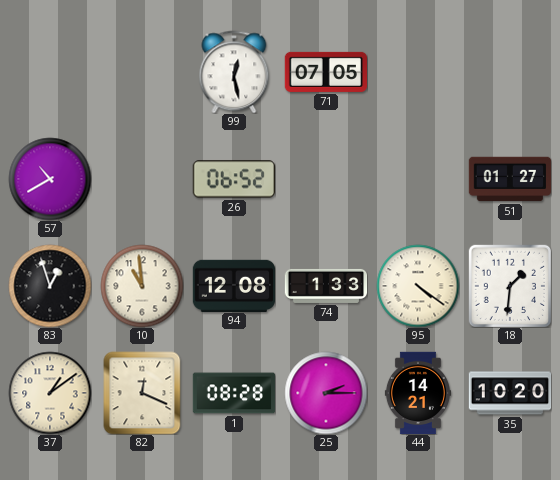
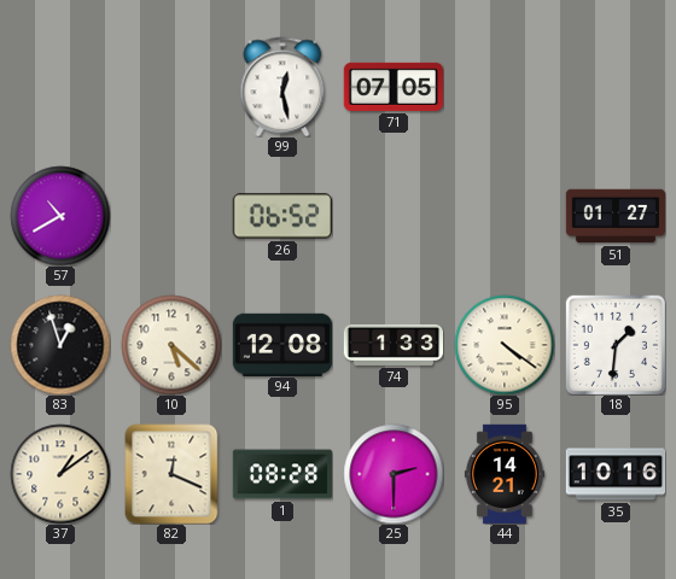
10: 10:59 -> 5:22
25: 2:15 -> 2:30
35: 10:20 -> 10:16
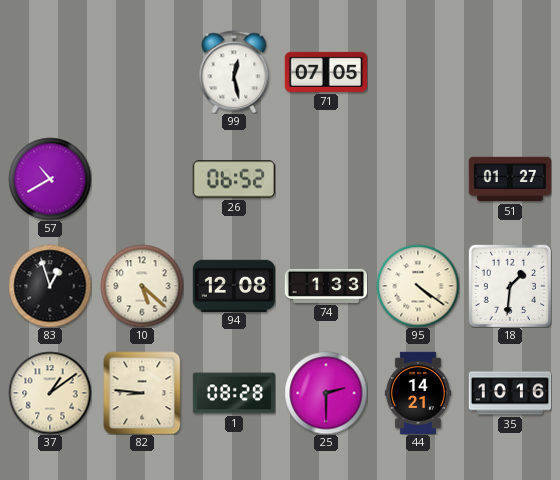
82: 12:19 -> 8:46
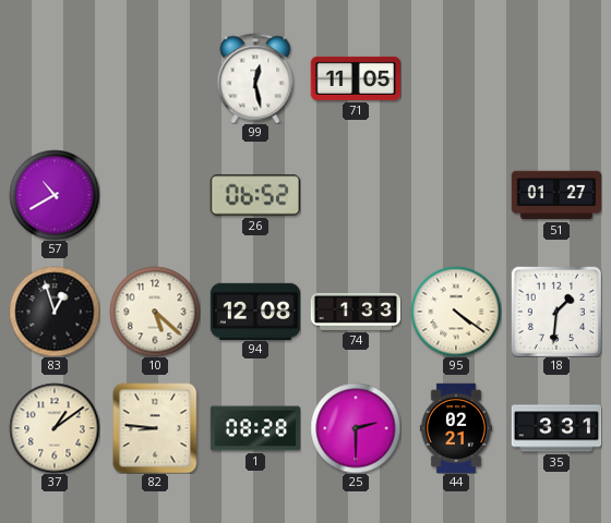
71: 07:05 -> 11:05
44: 14:21 -> 02:21
35: 10:16 -> 3:31
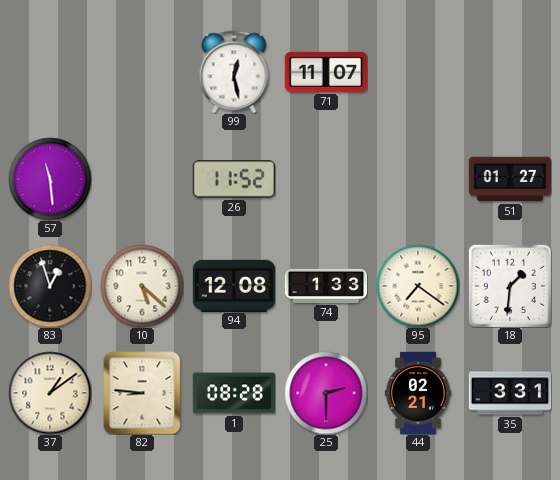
71: 11:05 -> 11:07
57: 10:40 -> 11:29
26: 06:52 -> 11:52
95: 4:21 -> 7:21
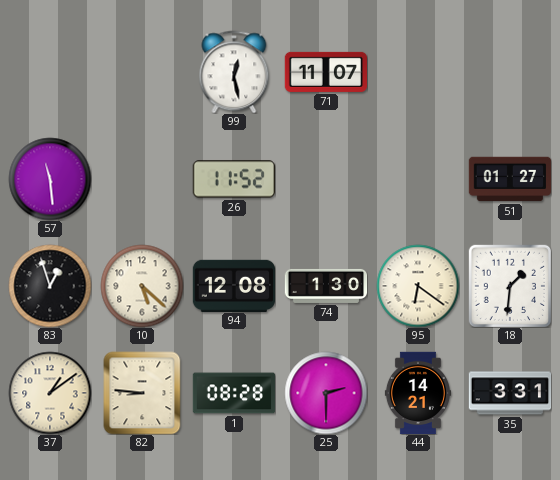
74: 1:33 -> 1:30
95: 7:21 -> 6:21
44: 02:21 -> 14:21
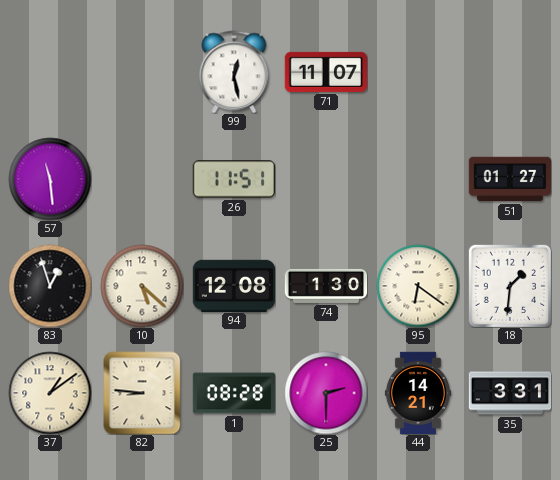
26: 11:52 -> 11:51
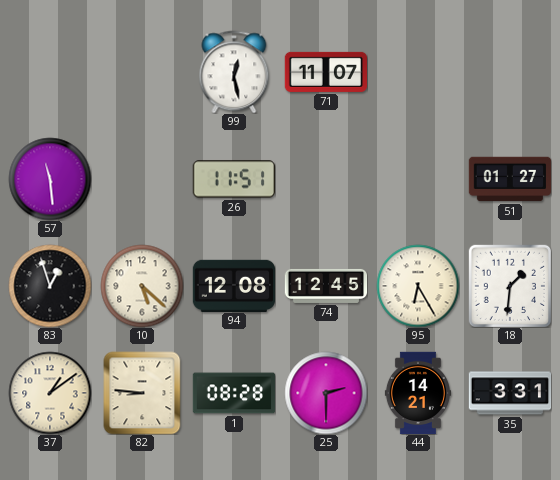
74: 1:30 -> 12:45
95: 6:21 -> 6:25
